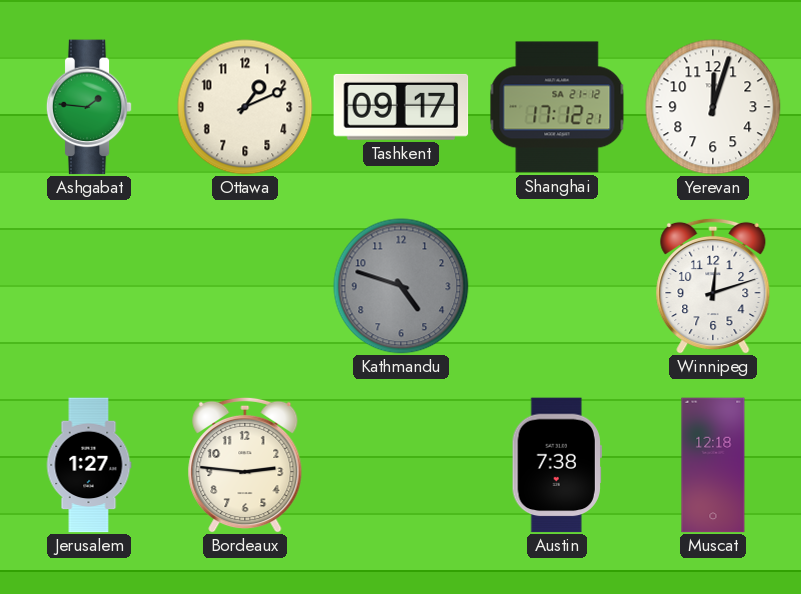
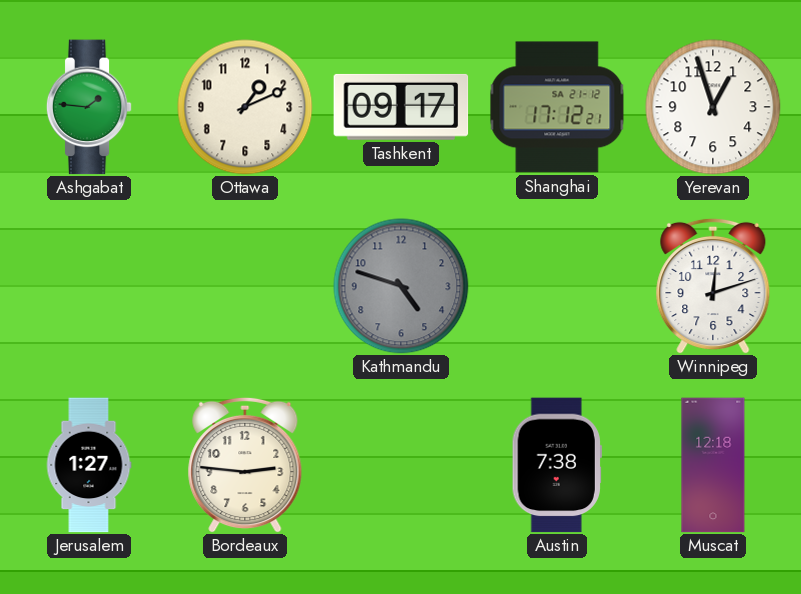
Yerevan: 12:03 -> 12:57
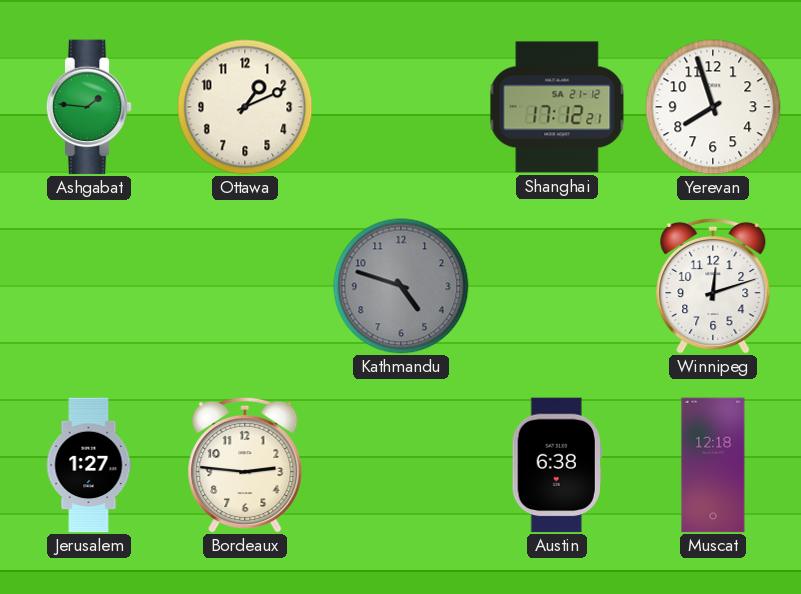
Tashkent: 09:17 -> none
Yerevan: 12:57 -> 7:57
Austin: 7:38 -> 6:38
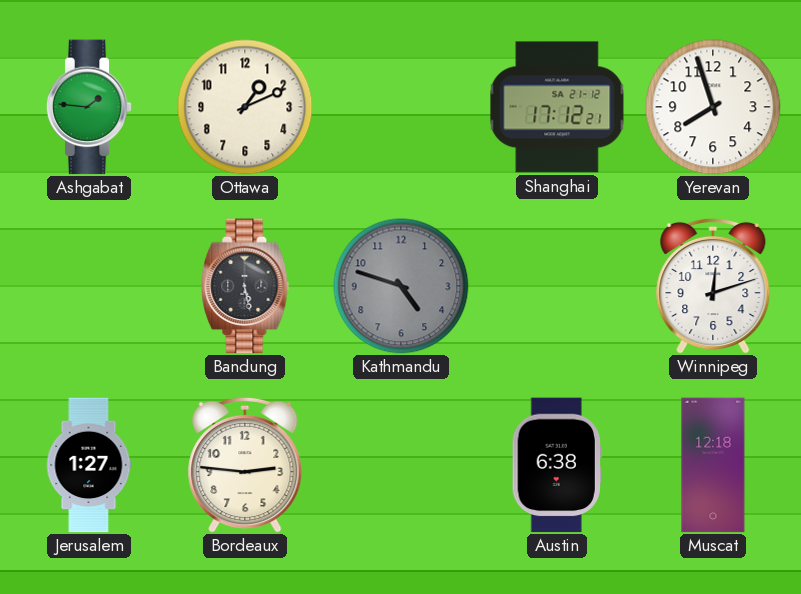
Bandung: none -> 5:28
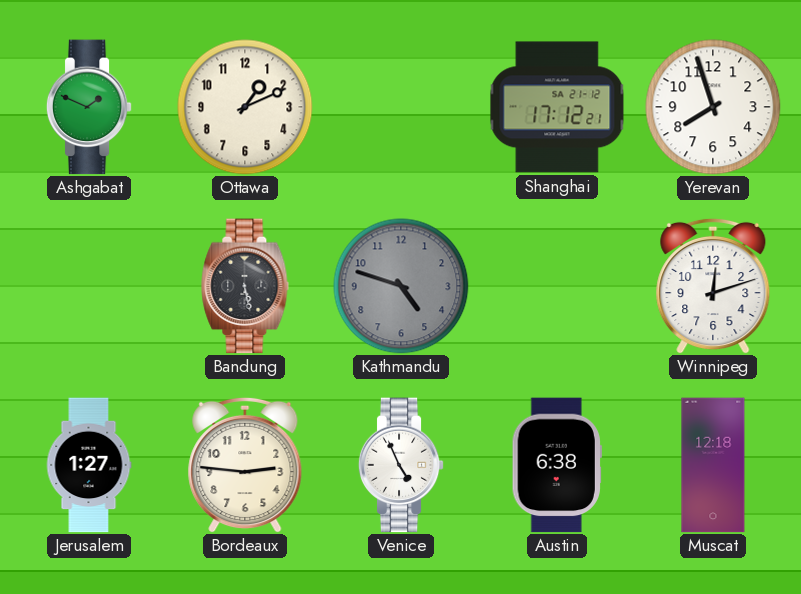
Ashgabat: 1:46 -> 1:49
Venice: none -> 4:56
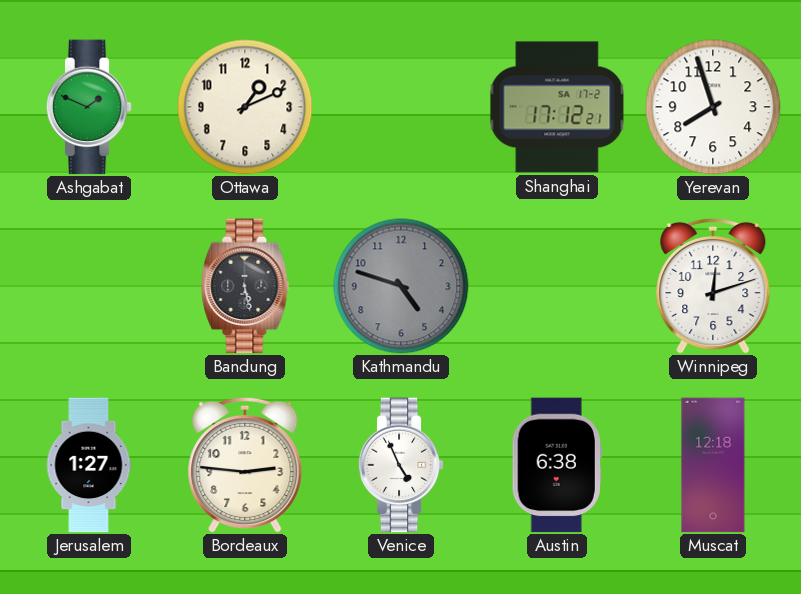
Shanghai date: SA 21-12 -> SA 17-2
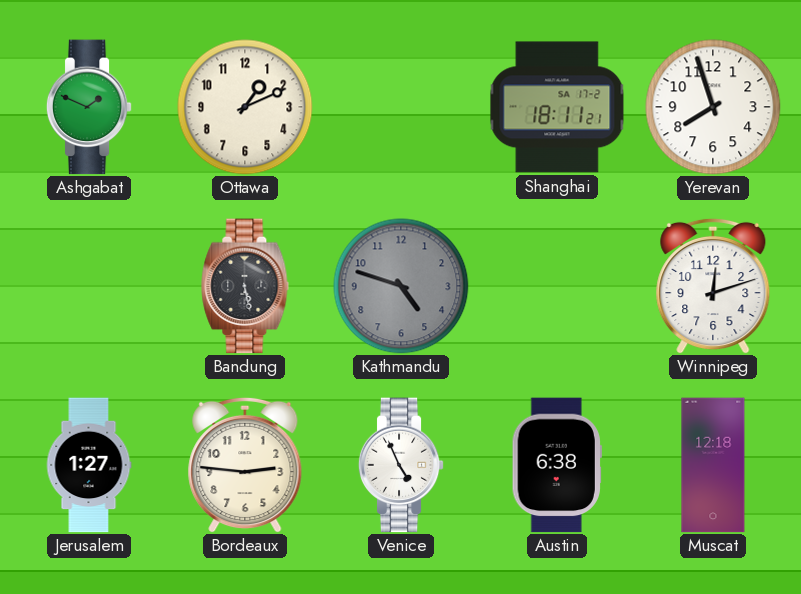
Shanghai: 17:12 -> 18:11
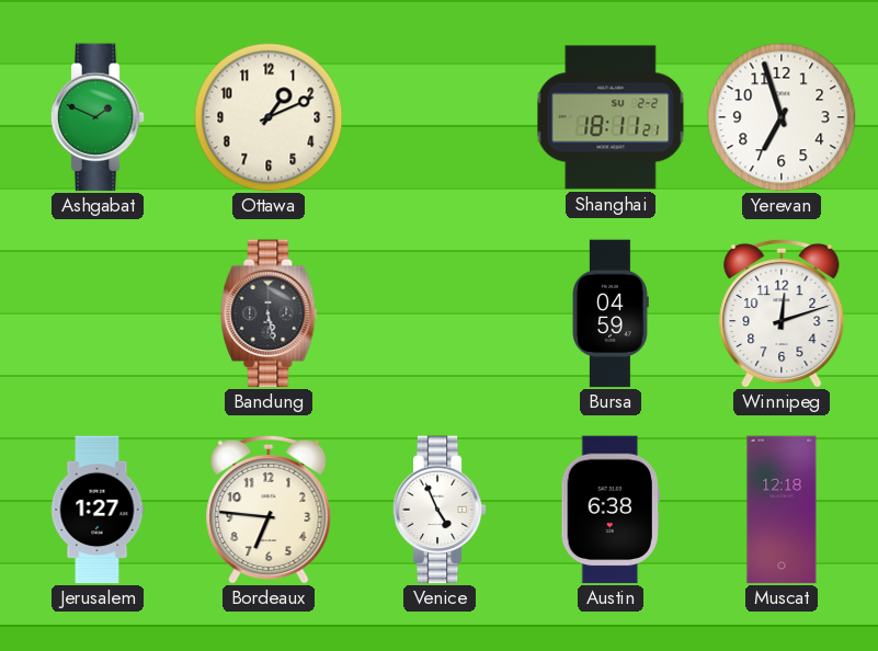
Shanghai date: SA 17-2 -> SU 2-2
Yerevan: 7:57 -> 6:57
Kathmandu: 4:48 -> none
Bursa: none -> 04:59
Bordeaux: 2:46 -> 6:46
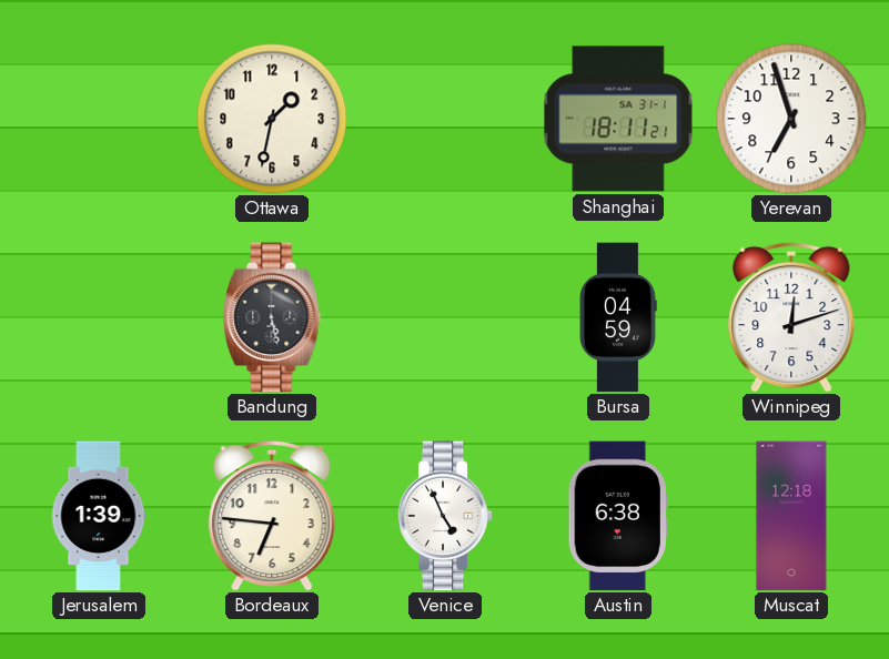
Ashgabat: 1:49 -> none
Ottawa: 1:11 -> 1:32
Shanghai date: SU 2-2 -> SA 31-1
Jerusalem: 1:27 -> 1:39
